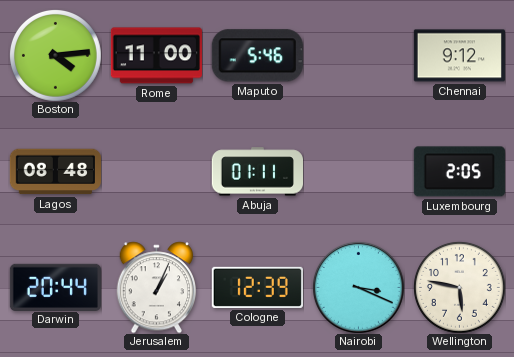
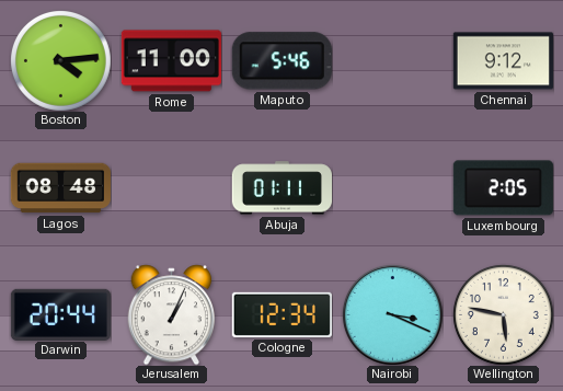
Cologne: 12:39 -> 12:34
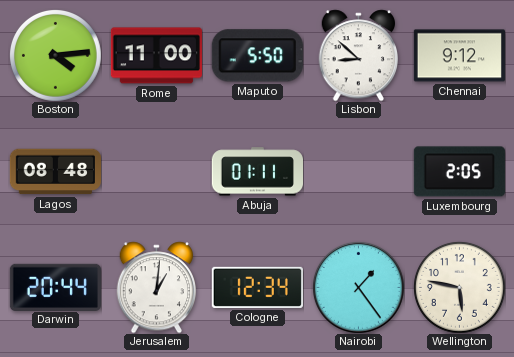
Maputo: 5:46 -> 5:50
Lisbon: none -> 8:52
Jerusalem: 1:04 -> 1:01
Nairobi: 3:19 -> 1:24
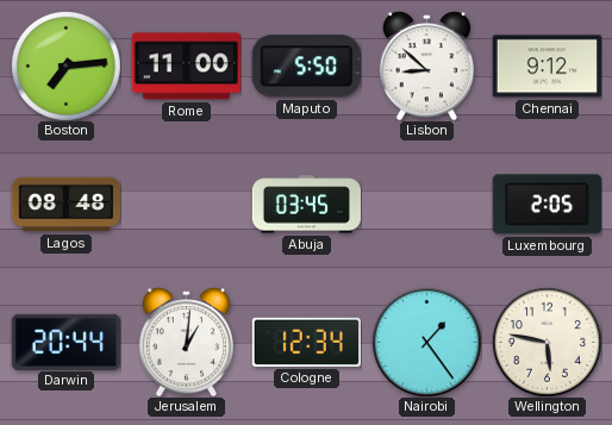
Boston: 4:14 -> 7:14
Abuja: 01:11 -> 03:45
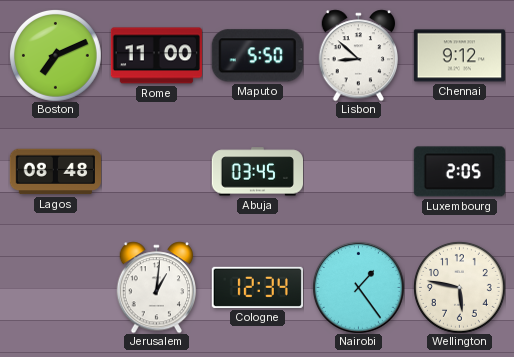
Boston: 7:14 -> 7:11
Darwin: 20:44 -> none
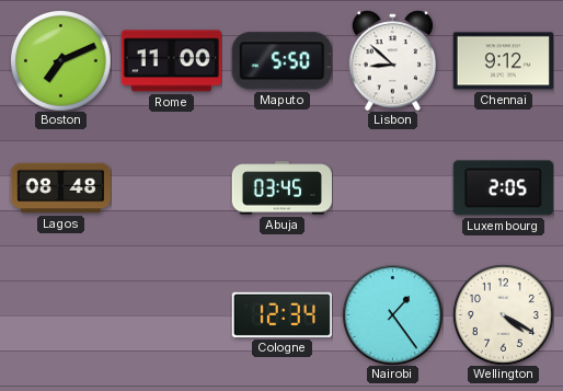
Jerusalem: 1:01 -> none
Wellington: 5:47 -> 4:20
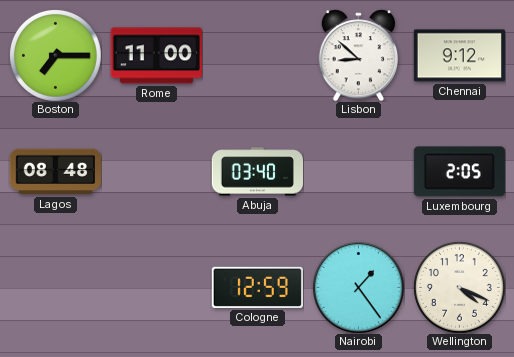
Boston: 7:11 -> 7:15
Maputo: 5:50 -> none
Abuja: 03:45 -> 03:40
Cologne: 12:34 -> 12:59
Wellington: 4:20 -> 4:19
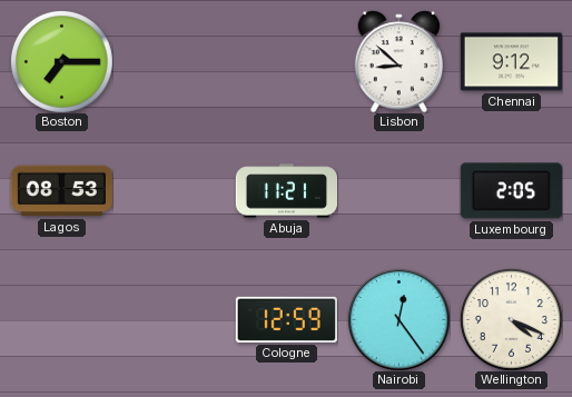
Rome: 11:00 -> none
Lagos: 08:48 -> 08:53
Abuja: 03:40 -> 11:21
Nairobi: 1:24 -> 12:24
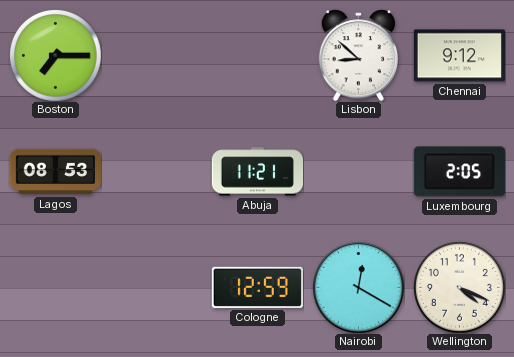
Nairobi: 12:24 -> 12:20
